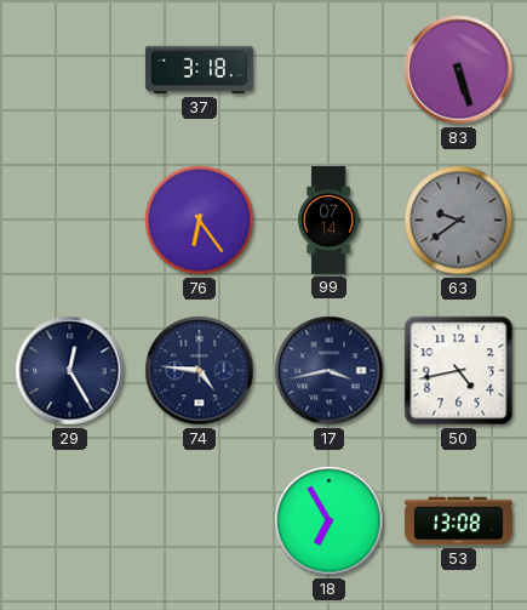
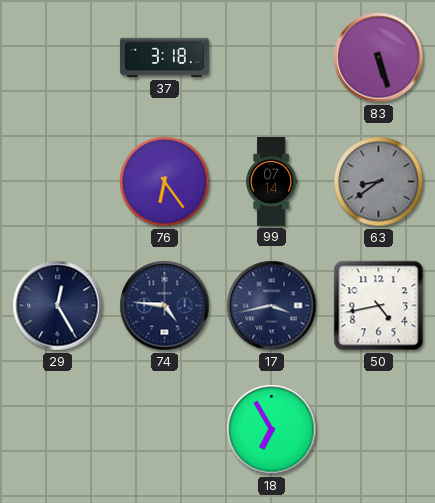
63: 9:39 -> 8:39
53: 13:08 -> none
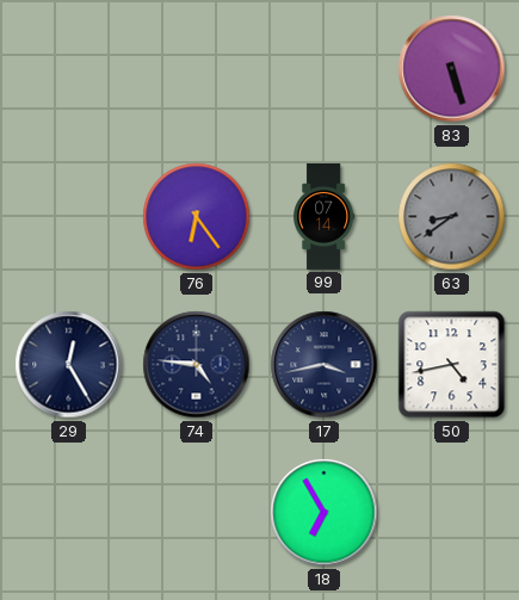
37: 3:18 -> none
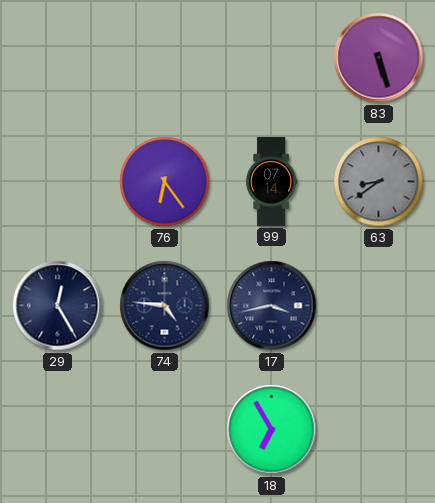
50: 4:43 -> none
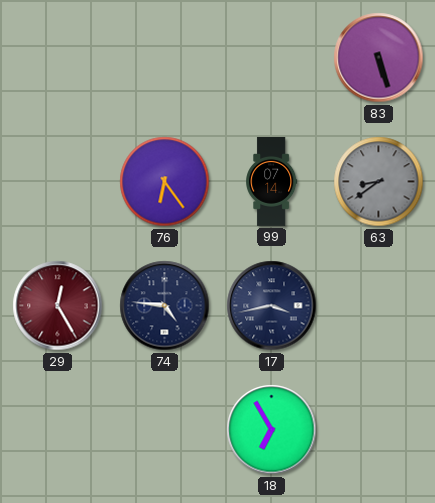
29 dial: navy -> burgundy
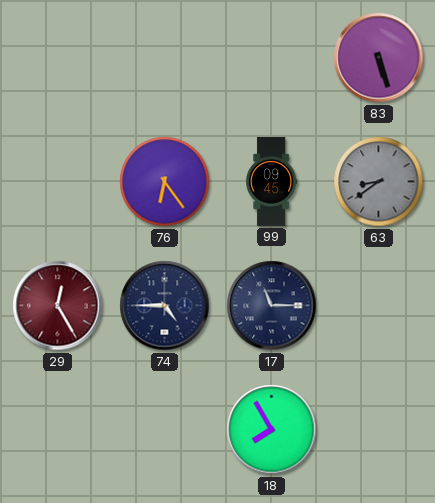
99: 07:14 -> 09:45
74: 4:46 -> 4:45
17: 3:43 -> 11:15
18: 6:55 -> 7:55
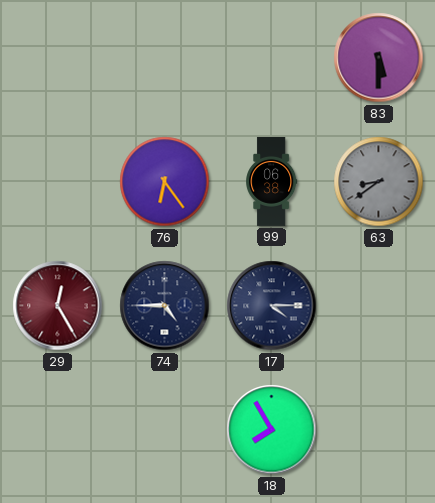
83: 5:27 -> 5:30
99: 09:45 -> 06:38
17: 11:15 -> 4:15
